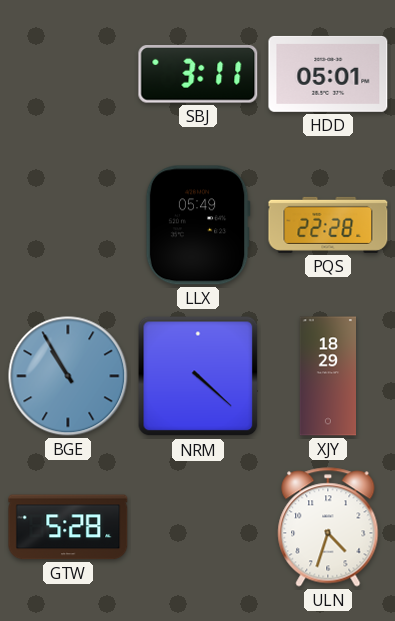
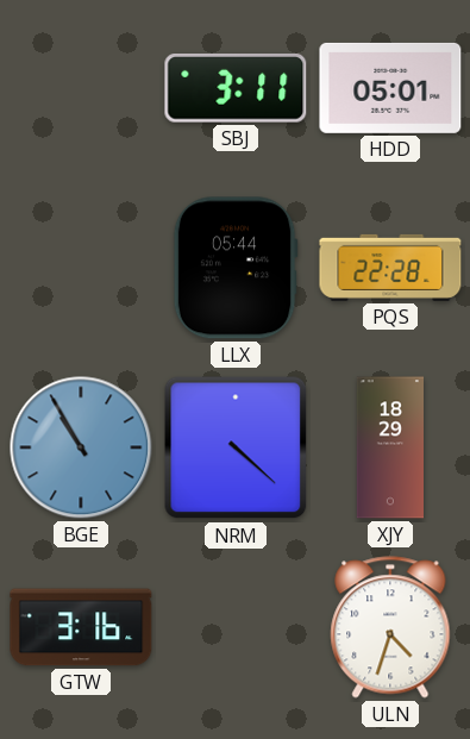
LLX: 05:49 -> 05:44
GTW: 5:28 -> 3:16
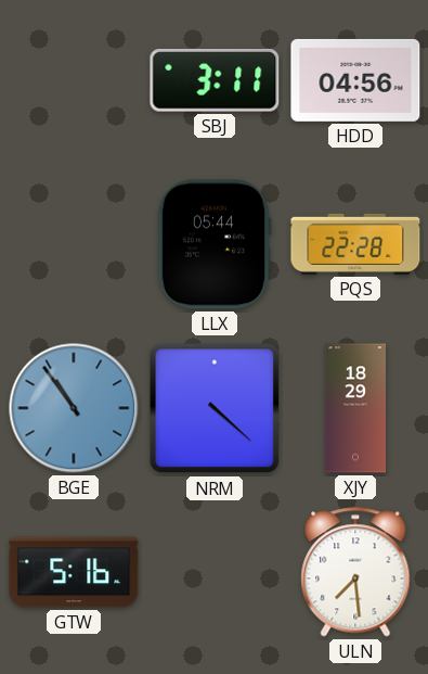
HDD: 05:01 -> 04:56
BGE: 10:55 -> 10:54
GTW: 3:16 -> 5:16
ULN: 4:33 -> 7:29
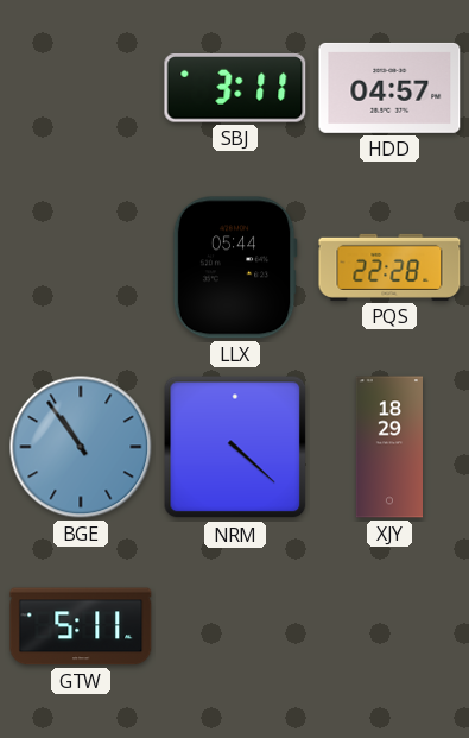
HDD: 04:56 -> 04:57
GTW: 5:16 -> 5:11
ULN: 7:29 -> none
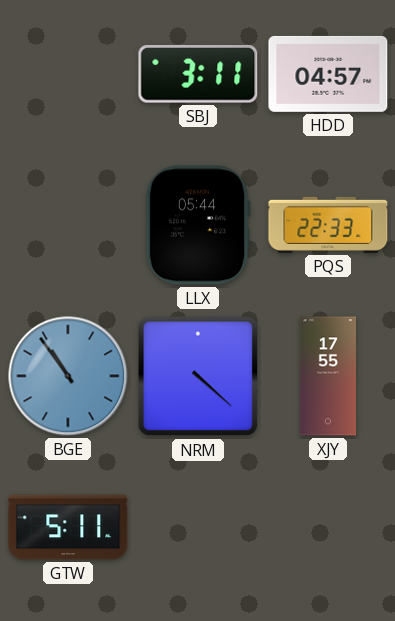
PQS: 22:28 -> 22:33
XJY: 18:29 -> 17:55
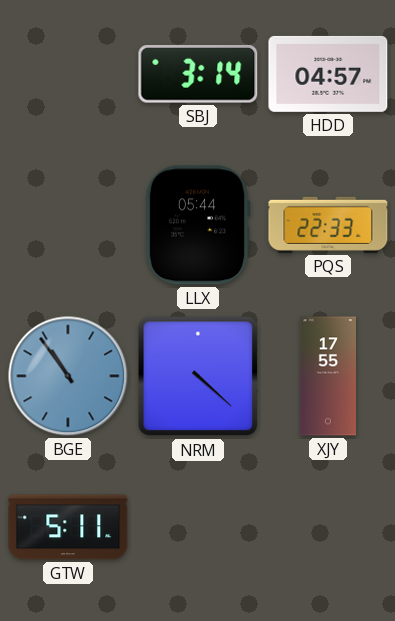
SBJ: 3:11 -> 3:14
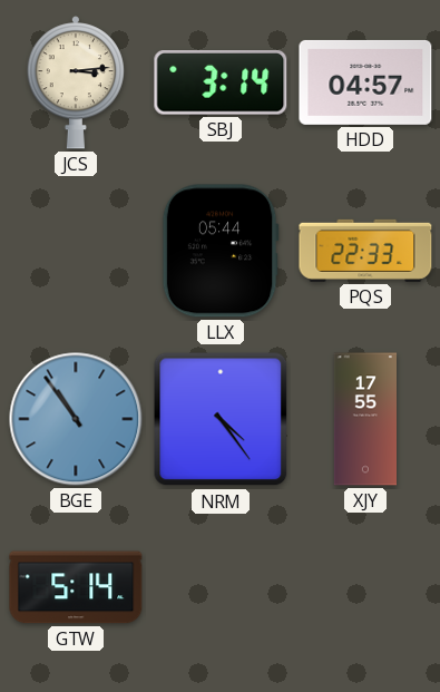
JCS: none -> 3:14
NRM: 4:22 -> 4:24
GTW: 5:11 -> 5:14
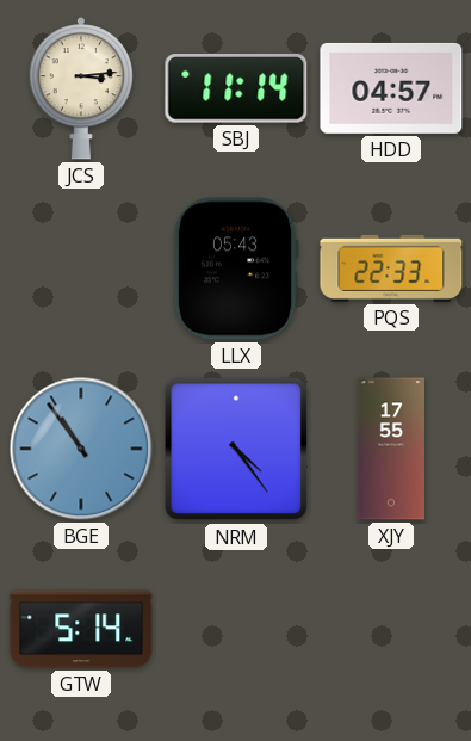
SBJ: 3:14 -> 11:14
LLX: 05:44 -> 05:43
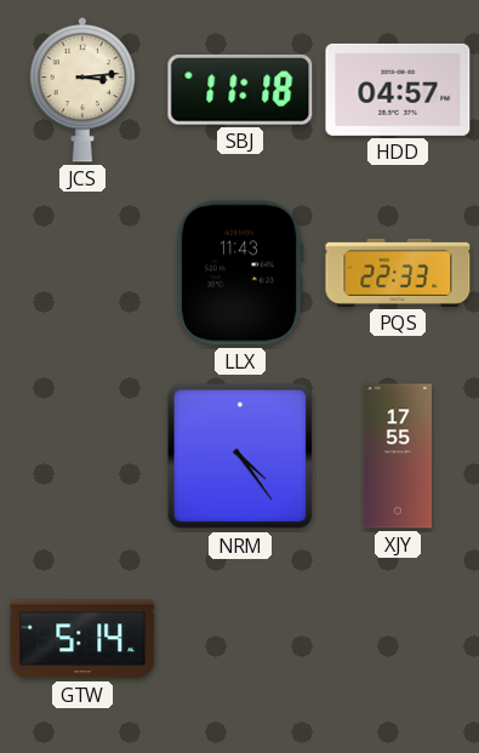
SBJ: 11:14 -> 11:18
LLX: 05:43 -> 11:43
BGE: 10:54 -> none
